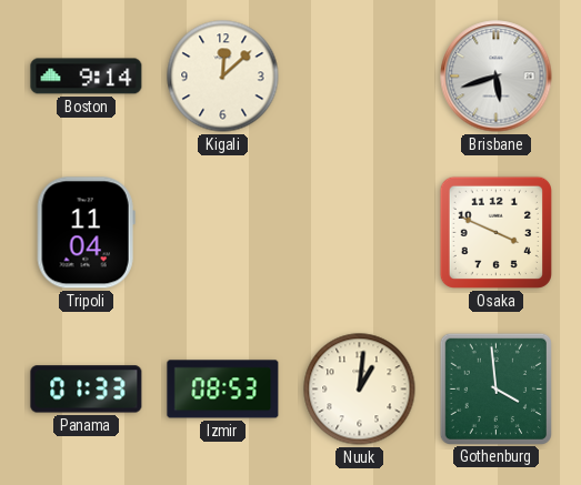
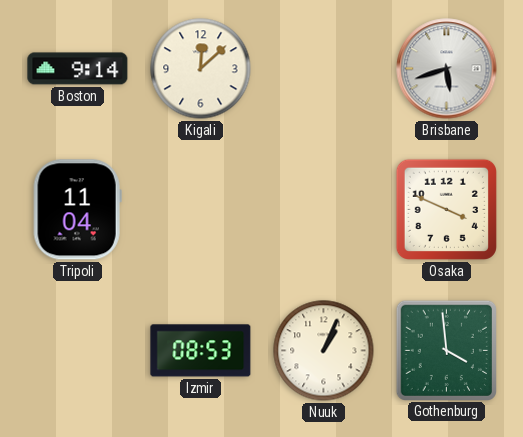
Panama: 01:33 -> none
Nuuk: 1:01 -> 1:04
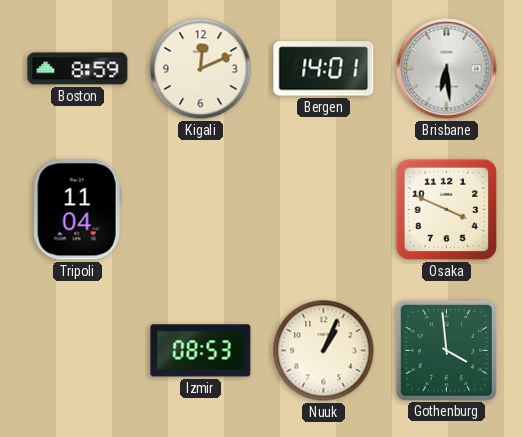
Boston: 9:14 -> 8:59
Kigali: 12:08 -> 12:11
Bergen: none -> 14:01
Brisbane: 5:42 -> 6:29
